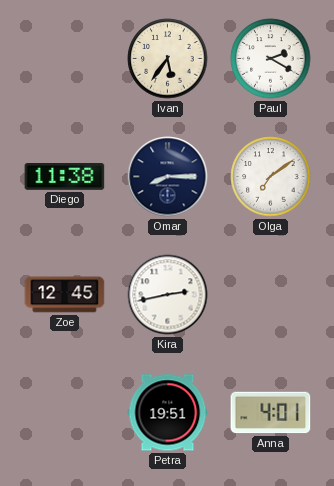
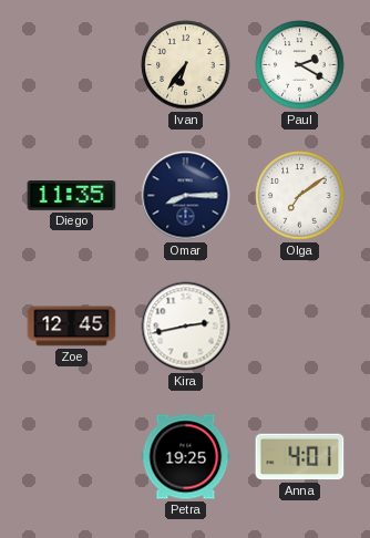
Ivan: 5:36 -> 6:36
Diego: 11:38 -> 11:35
Petra: 19:51 -> 19:25
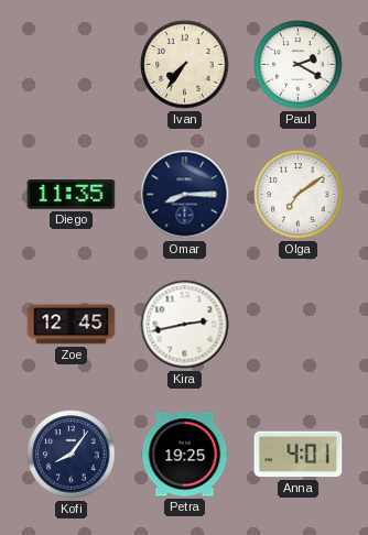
Ivan: 6:36 -> 7:36
Kofi: none -> 8:06
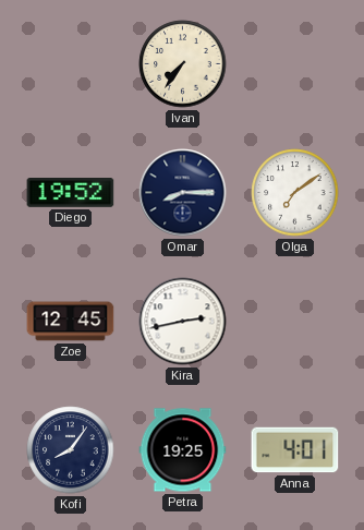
Paul: 2:20 -> none
Diego: 11:35 -> 19:52
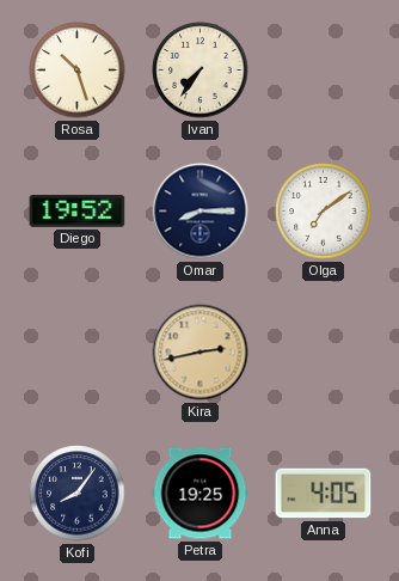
Rosa: none -> 10:27
Zoe: 12:45 -> none
Kira dial: white -> champagne
Anna: 4:01 -> 4:05
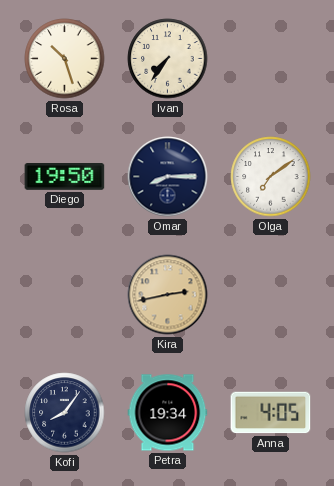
Diego: 19:52 -> 19:50
Petra: 19:25 -> 19:34
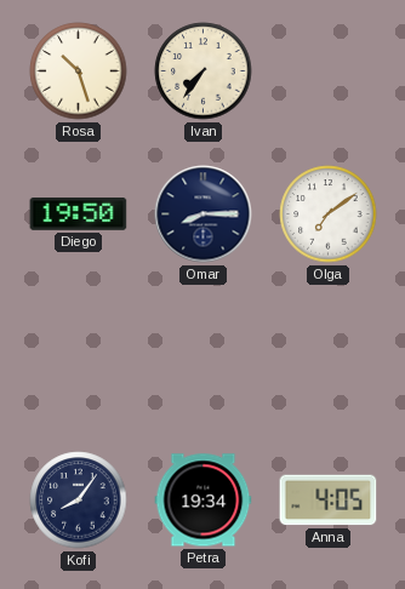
Kira: 2:43 -> none
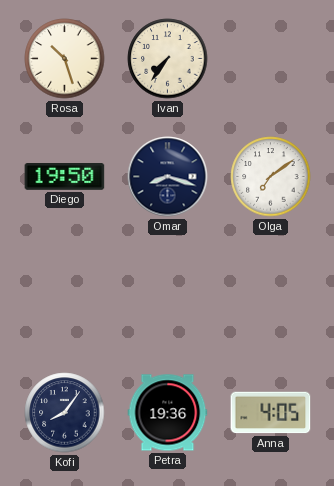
Omar: 8:15 -> 8:18
Petra: 19:34 -> 19:36
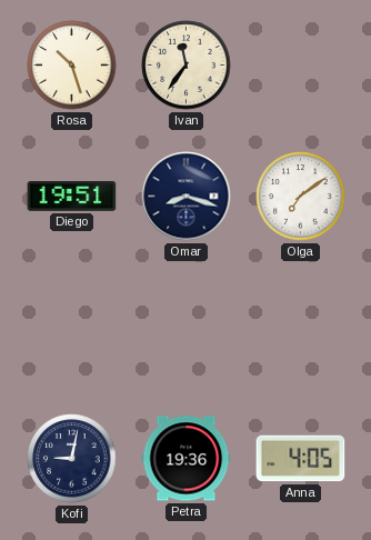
Ivan: 7:36 -> 11:36
Diego: 19:50 -> 19:51
Kofi: 8:06 -> 9:02
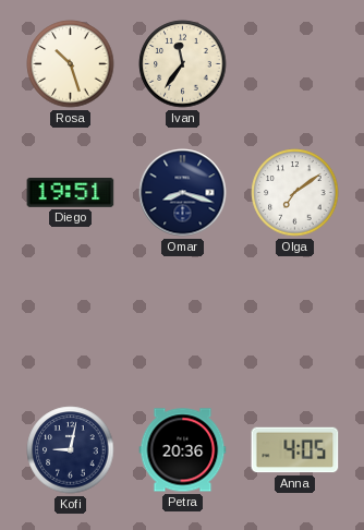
Petra: 19:36 -> 20:36
